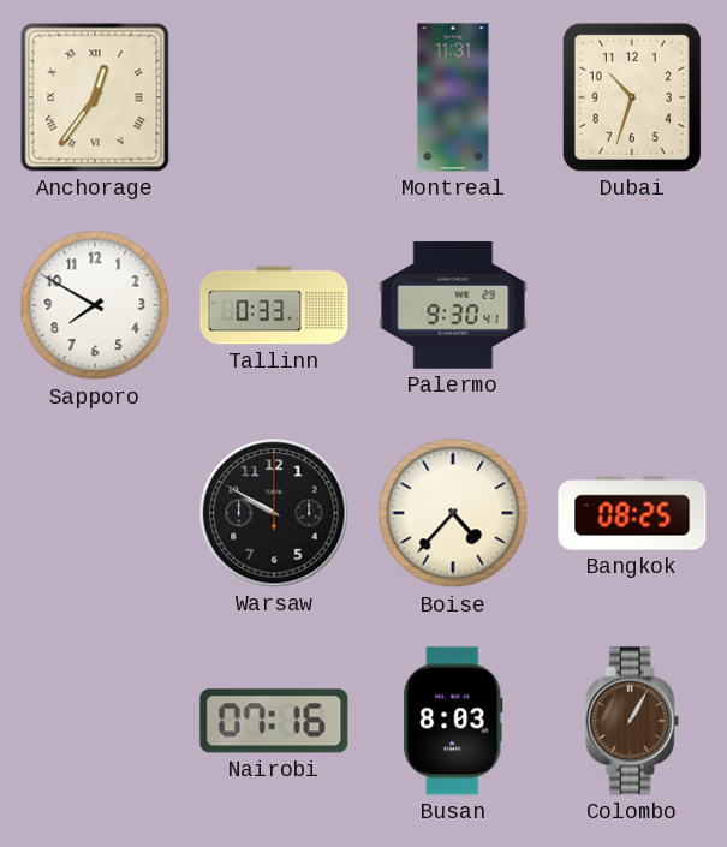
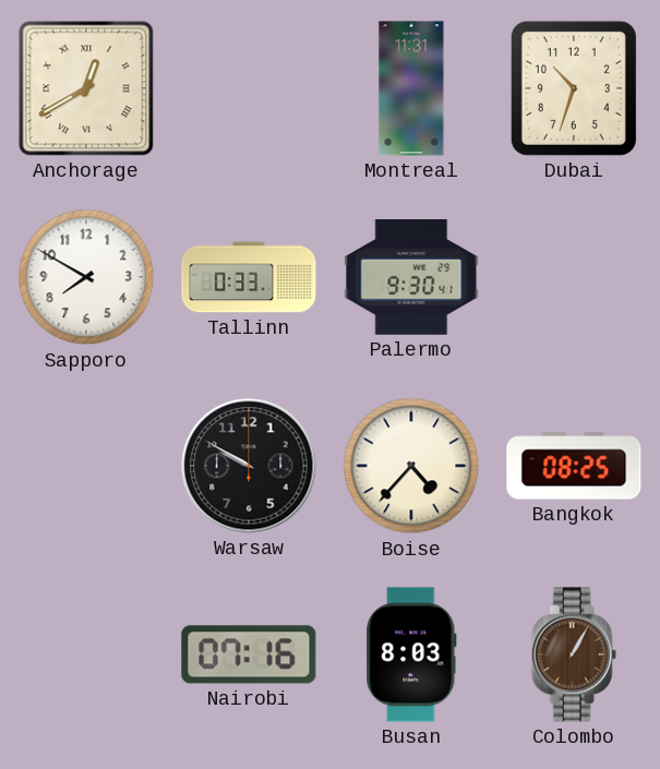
Anchorage: 12:36 -> 12:40
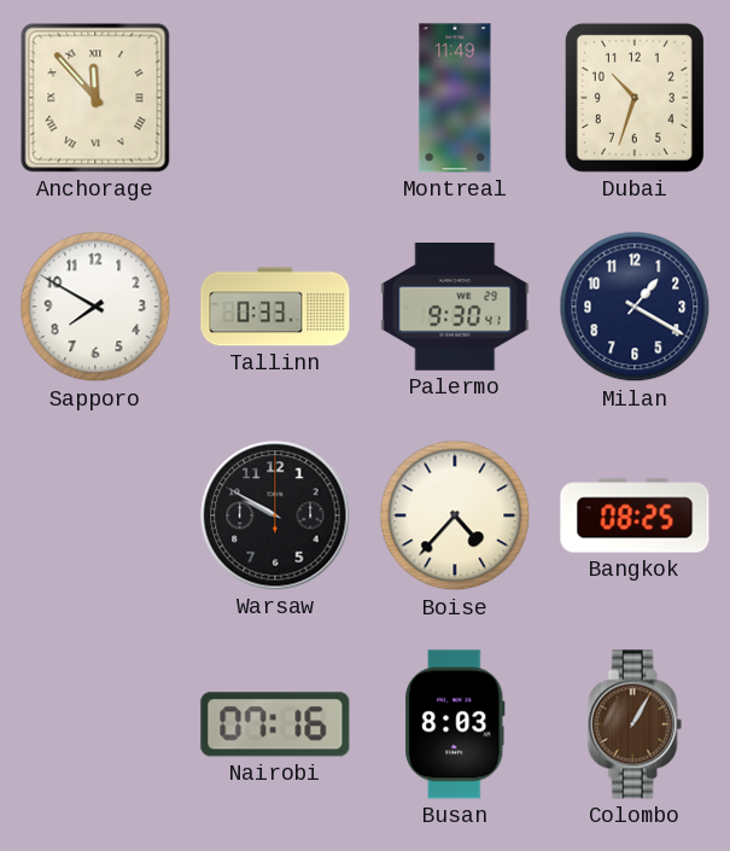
Anchorage: 12:40 -> 11:53
Montreal: 11:31 -> 11:49
Milan: none -> 1:20
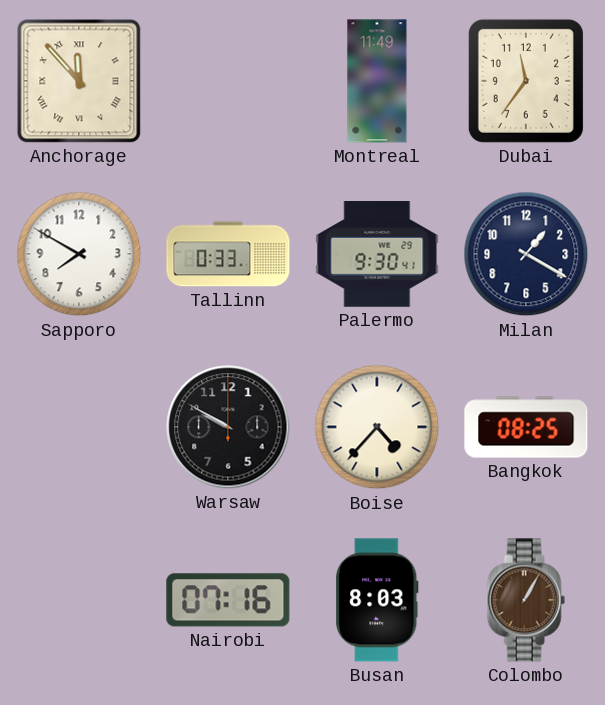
Dubai: 10:33 -> 11:36
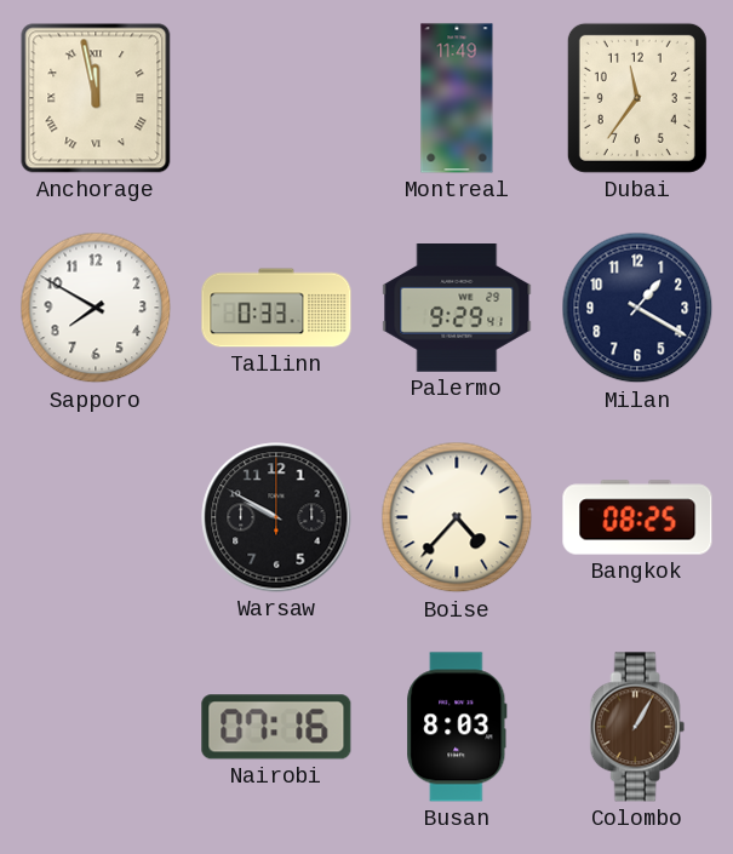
Anchorage: 11:53 -> 11:58
Palermo: 9:30 -> 9:29
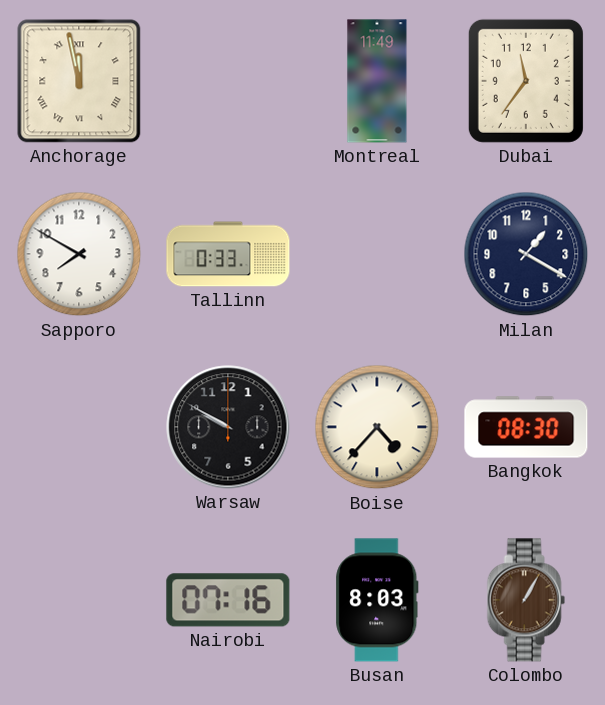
Palermo: 9:29 -> none
Bangkok: 08:25 -> 08:30
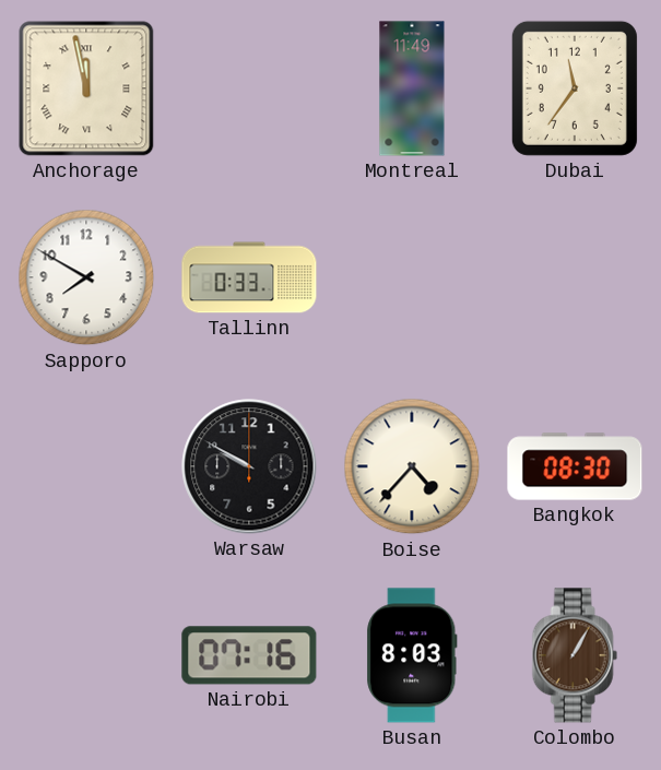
Milan: 1:20 -> none
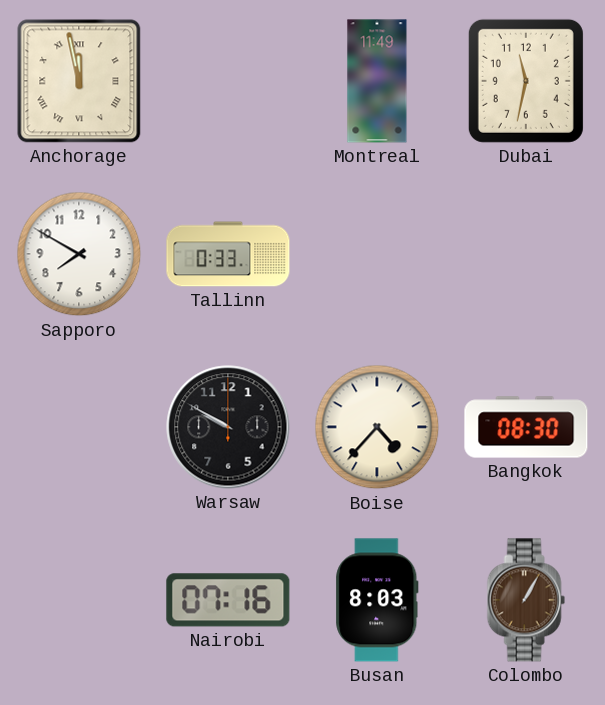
Dubai: 11:36 -> 11:32
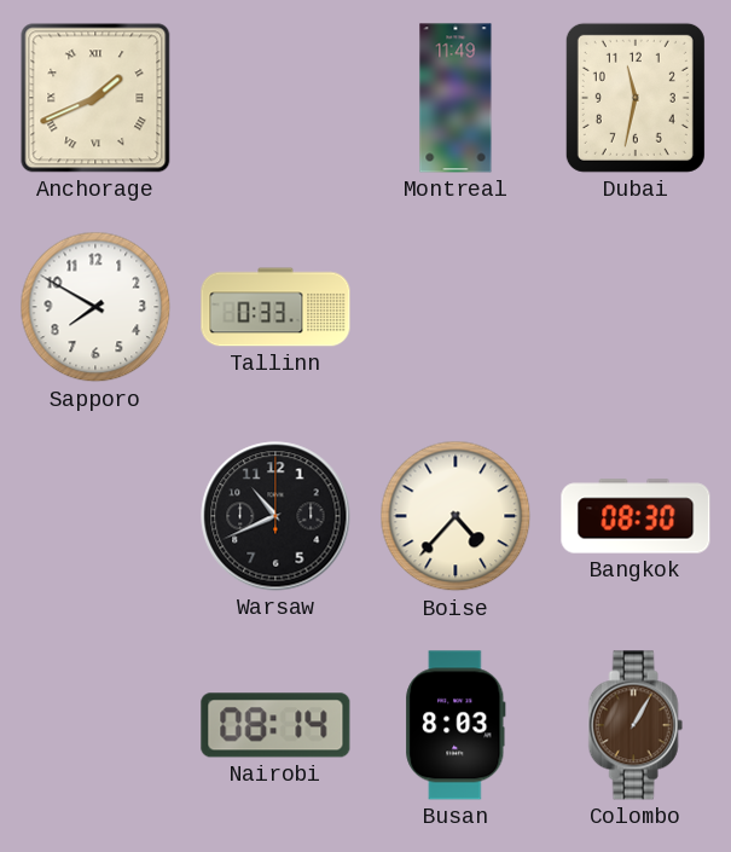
Anchorage: 11:58 -> 1:41
Warsaw: 9:50 -> 10:41
Nairobi: 07:16 -> 08:14
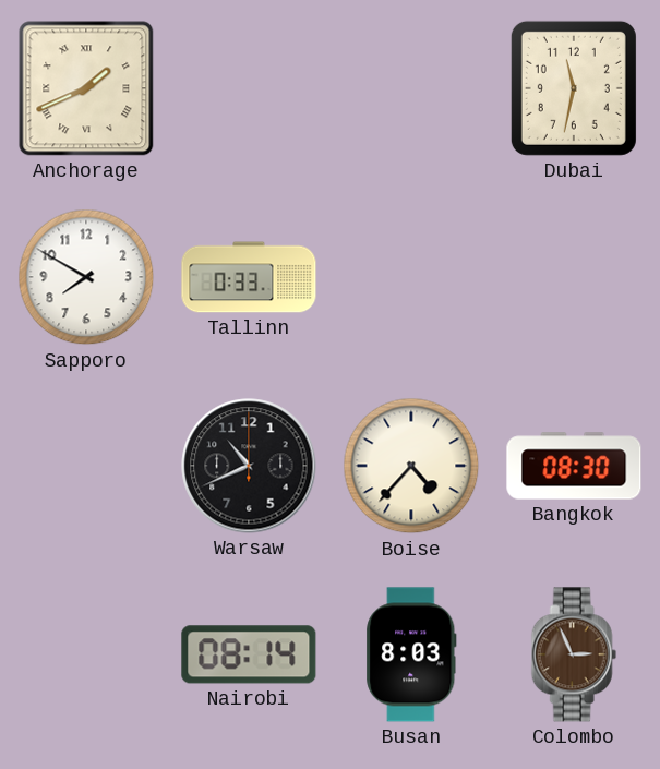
Montreal: 11:49 -> none
Colombo: 1:05 -> 2:56
